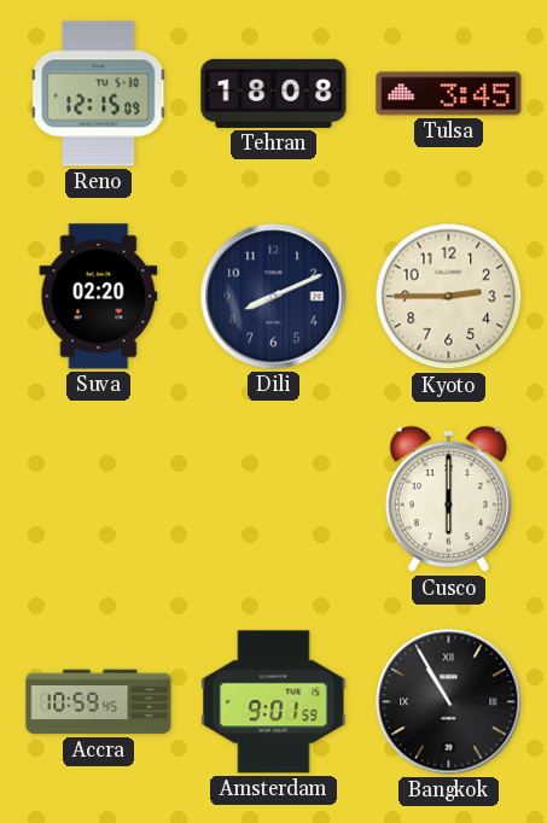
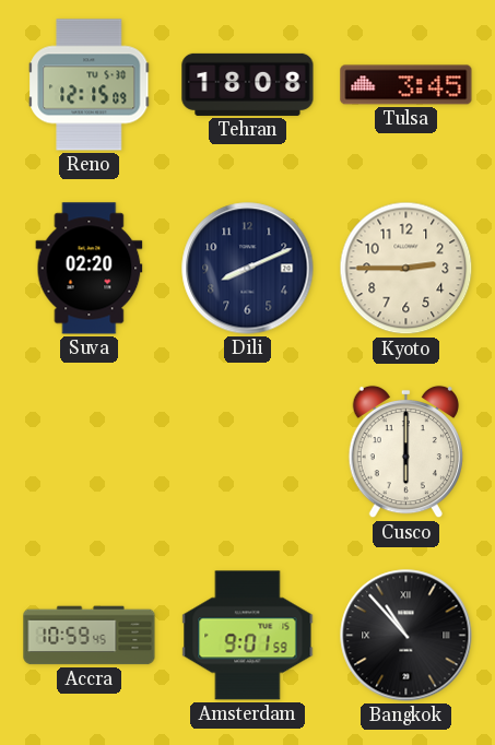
Bangkok: 10:55 -> 10:53
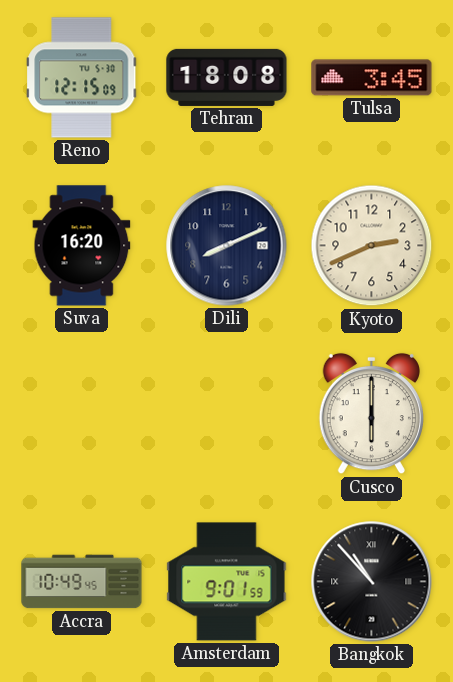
Suva: 02:20 -> 16:20
Kyoto: 2:45 -> 2:41
Accra: 10:59 -> 10:49
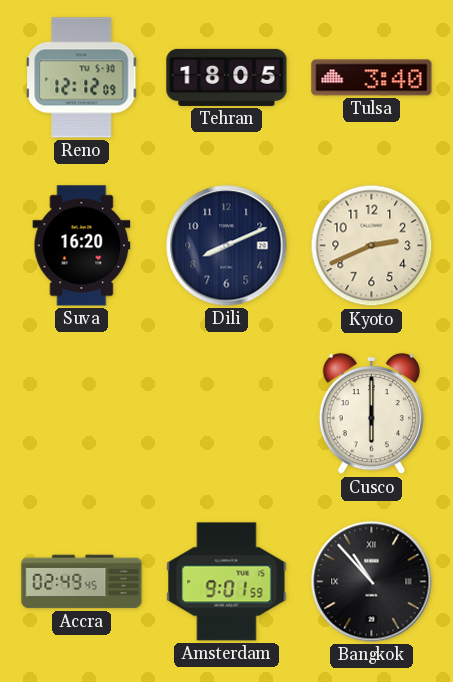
Reno: 12:15 -> 12:12
Tehran: 18:08 -> 18:05
Tulsa: 3:45 -> 3:40
Accra: 10:49 -> 02:49
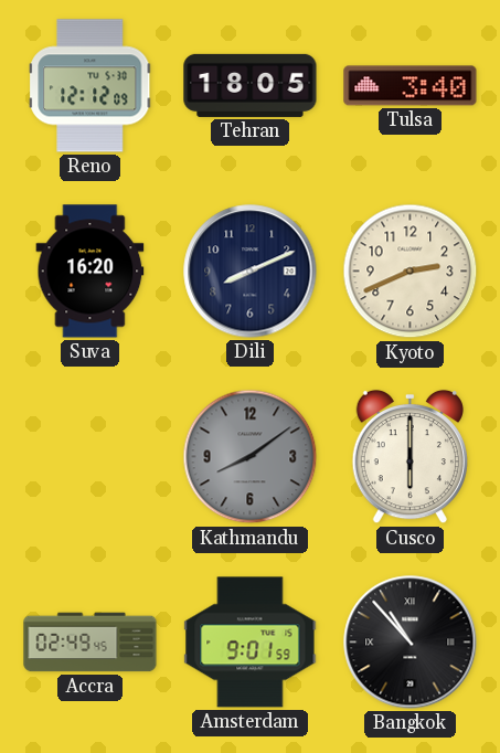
Kathmandu: none -> 8:09
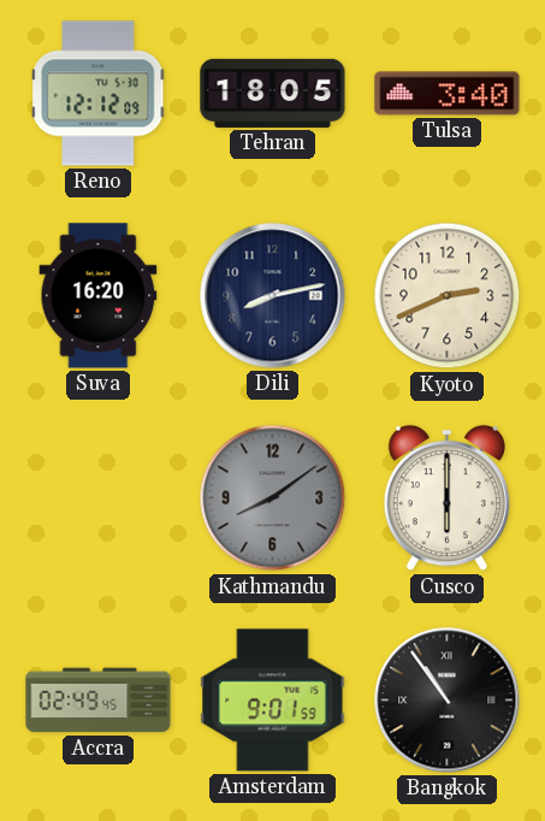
Dili: 8:11 -> 8:13
Bangkok: 10:53 -> 10:54
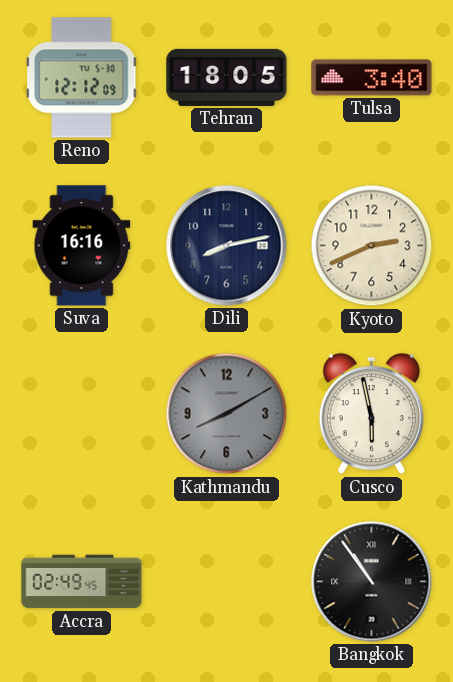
Suva: 16:20 -> 16:16
Kathmandu: 8:09 -> 8:10
Cusco: 6:00 -> 5:58
Amsterdam: 9:01 -> none
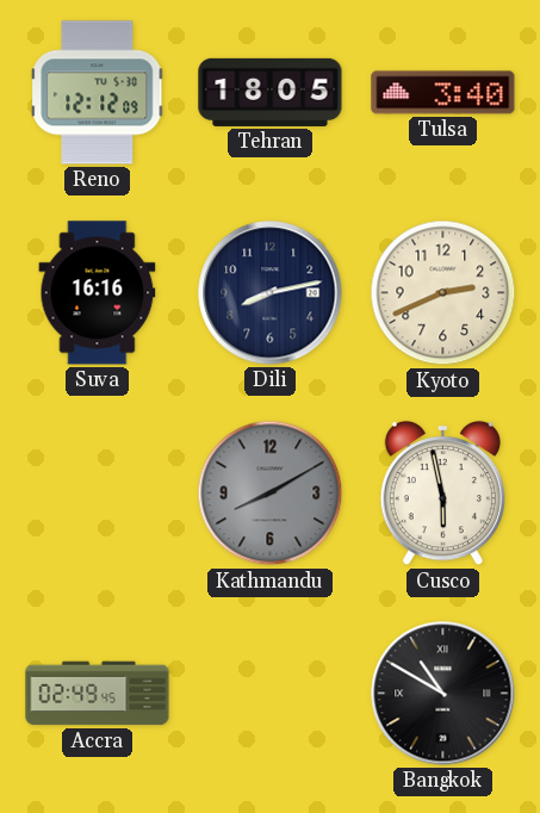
Bangkok: 10:54 -> 10:50
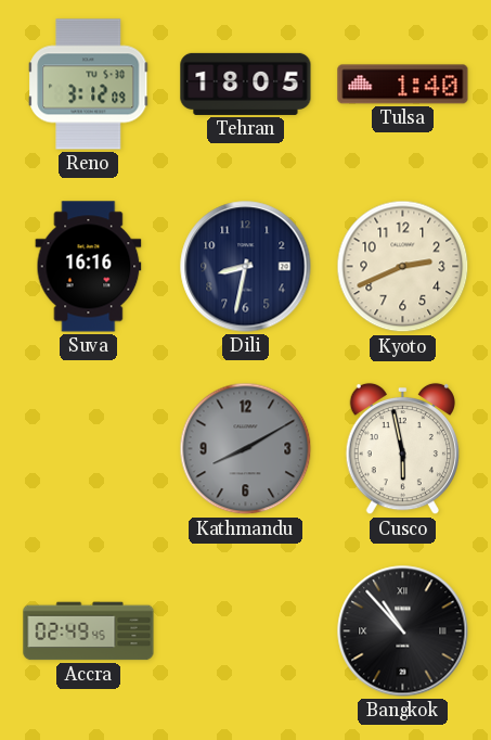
Reno: 12:12 -> 3:12
Tulsa: 3:40 -> 1:40
Dili: 8:13 -> 8:32
Bangkok: 10:50 -> 10:53
